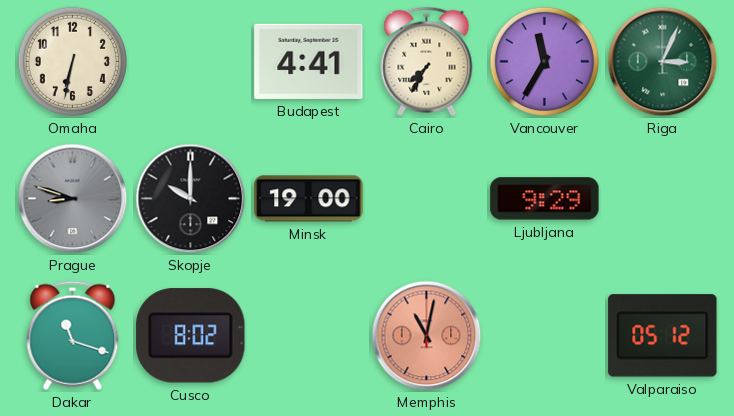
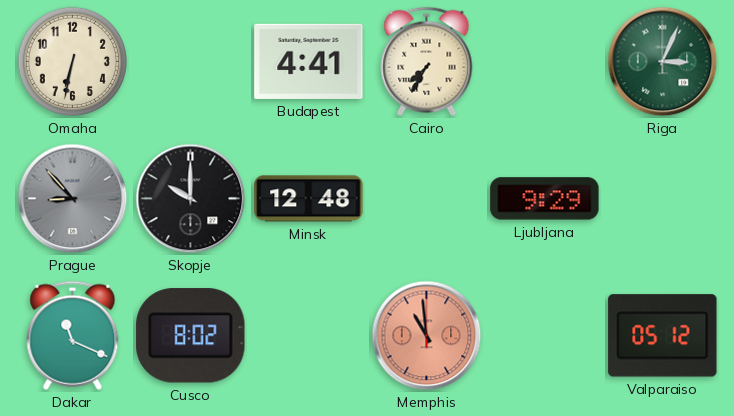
Vancouver: 11:35 -> none
Prague: 8:48 -> 8:53
Minsk: 19:00 -> 12:48
Dakar: 11:18 -> 11:19
Memphis: 11:02 -> 10:59
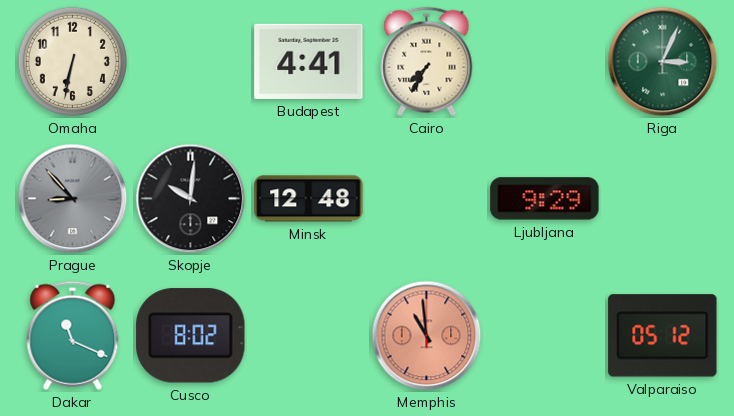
Skopje: 10:00 -> 10:01
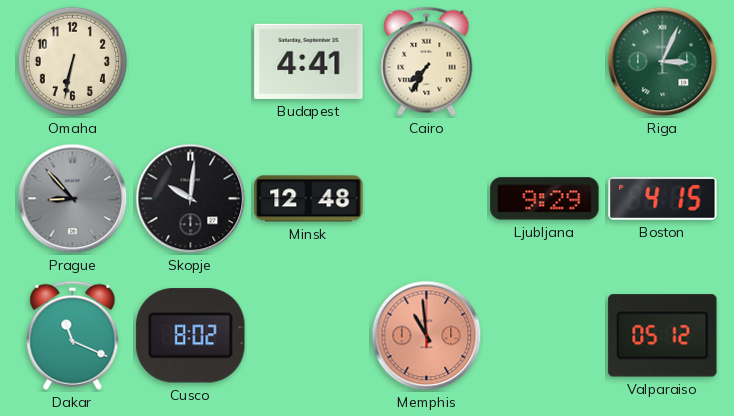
Boston: none -> 4:15
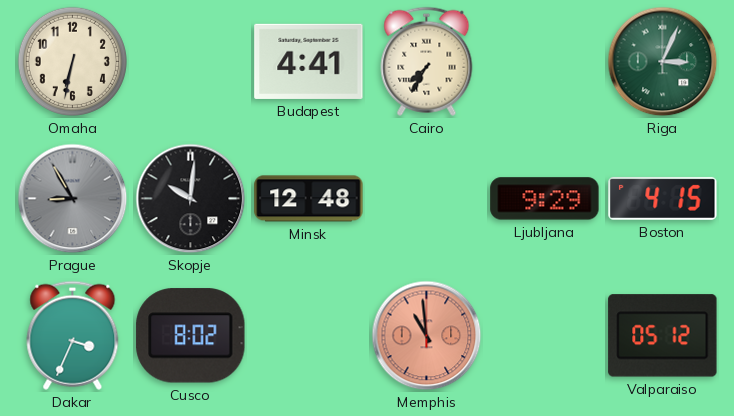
Prague: 8:53 -> 8:55
Dakar: 11:19 -> 3:34
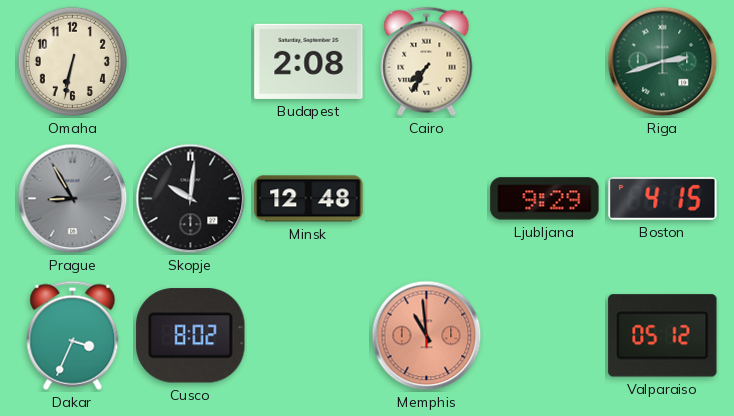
Budapest: 4:41 -> 2:08
Riga: 3:04 -> 2:42
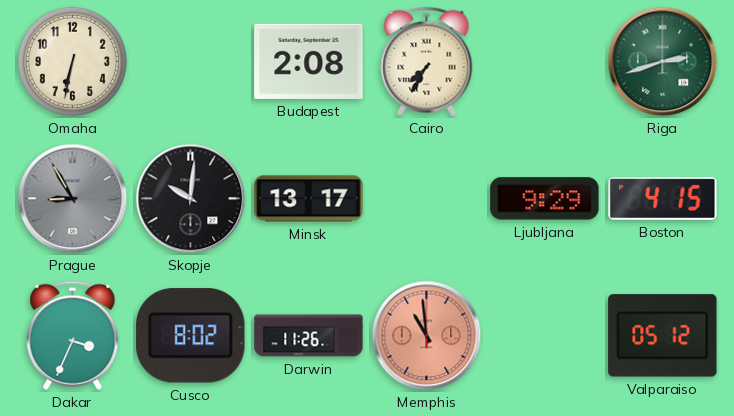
Minsk: 12:48 -> 13:17
Darwin: none -> 11:26
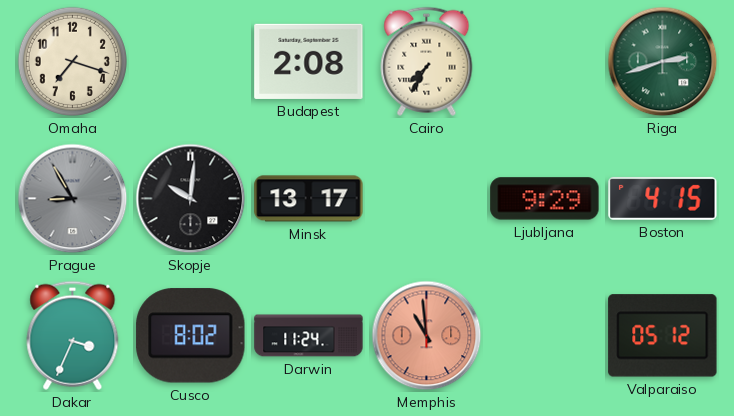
Omaha: 6:32 -> 7:18
Darwin: 11:26 -> 11:24
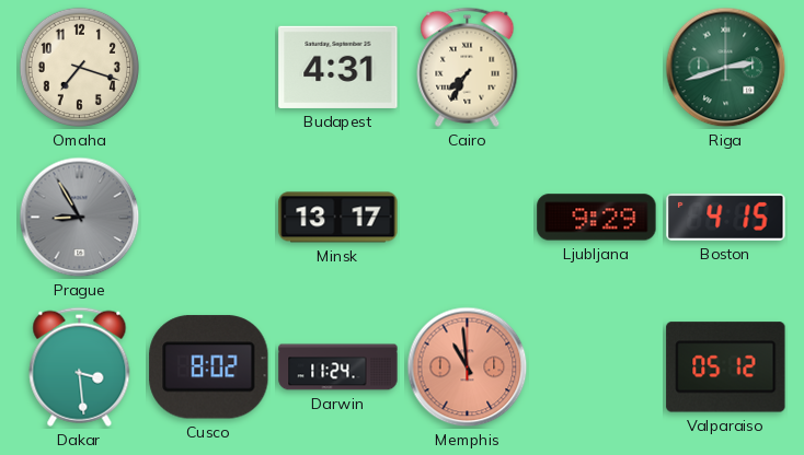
Budapest: 2:08 -> 4:31
Skopje: 10:01 -> none
Dakar: 3:34 -> 3:29
